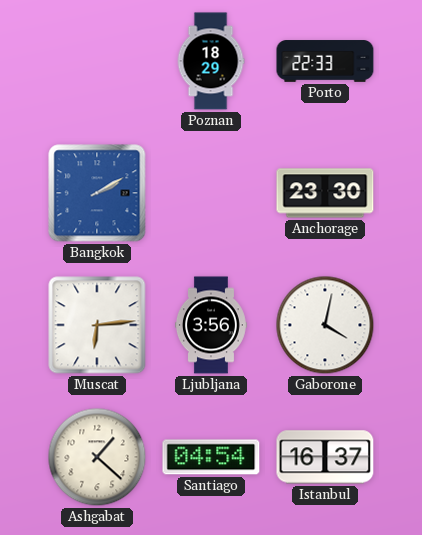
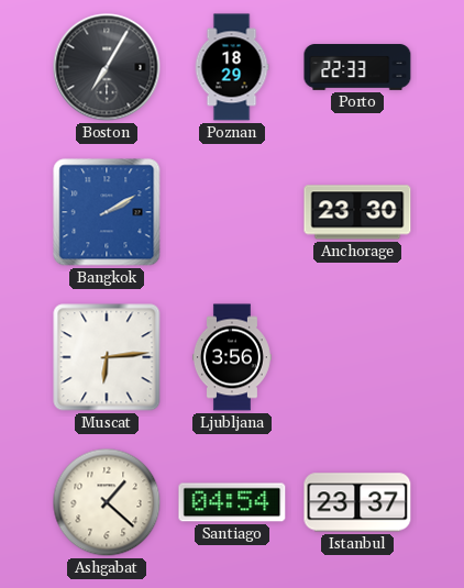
Boston: none -> 7:05
Gaborone: 4:02 -> none
Istanbul: 16:37 -> 23:37
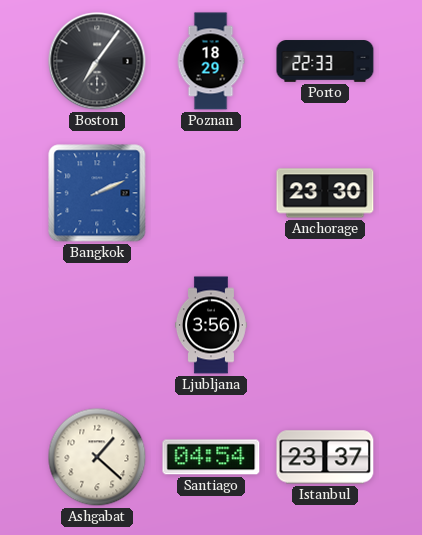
Boston: 7:05 -> 7:06
Bangkok: 2:10 -> 2:11
Muscat: 6:14 -> none
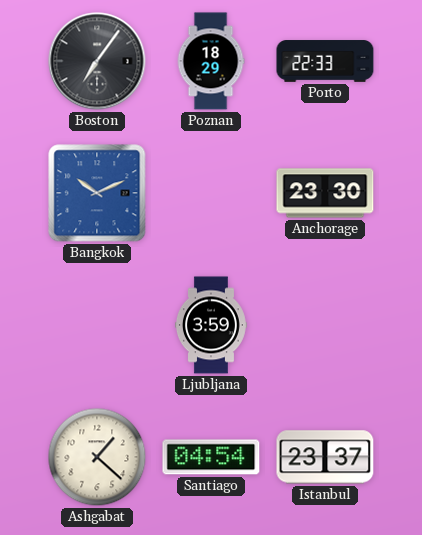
Bangkok: 2:11 -> 10:11
Ljubljana: 3:56 -> 3:59
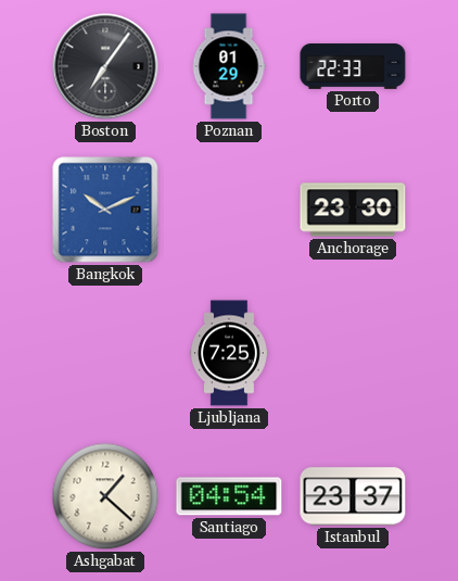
Poznan: 18:29 -> 01:29
Ljubljana: 3:59 -> 7:25
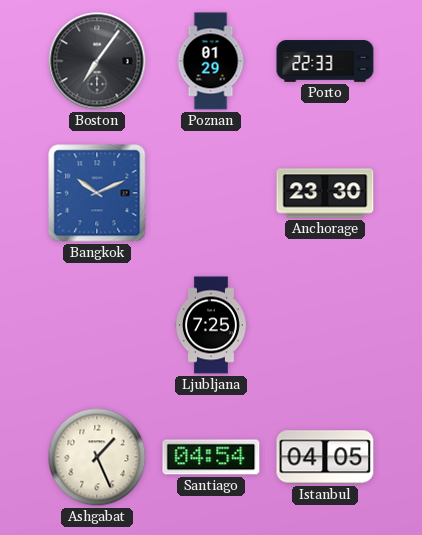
Ashgabat: 1:22 -> 1:26
Istanbul: 23:37 -> 04:05
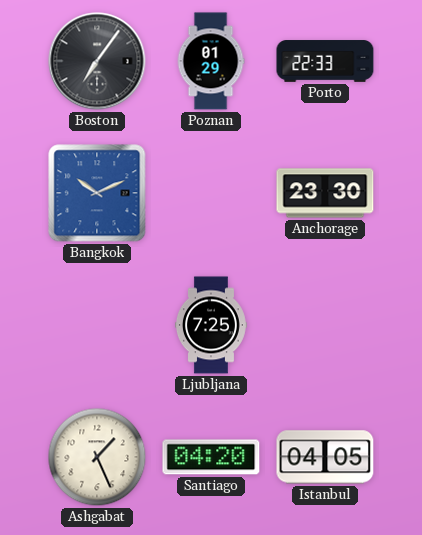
Santiago: 04:54 -> 04:20
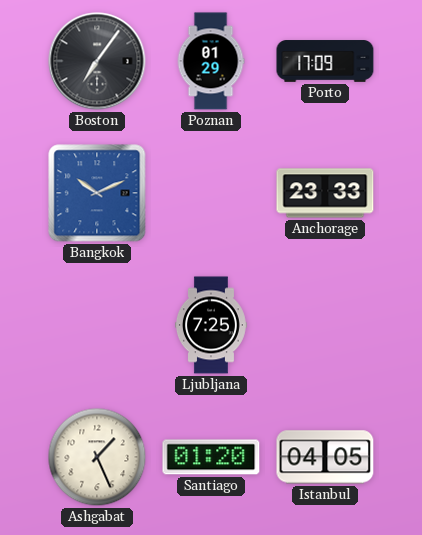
Porto: 22:33 -> 17:09
Anchorage: 23:30 -> 23:33
Santiago: 04:20 -> 01:20
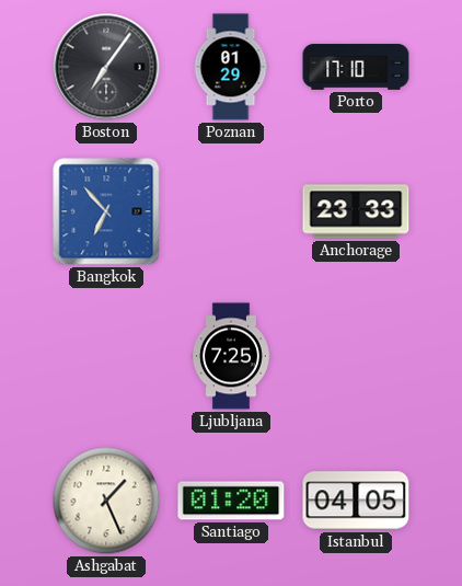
Porto: 17:09 -> 17:10
Bangkok: 10:11 -> 6:53
